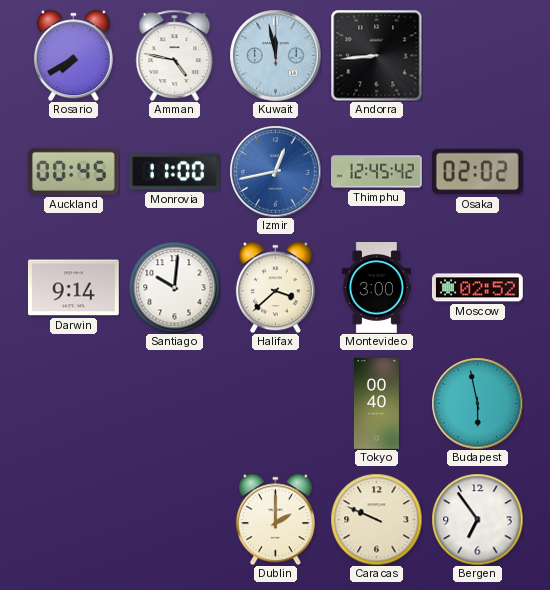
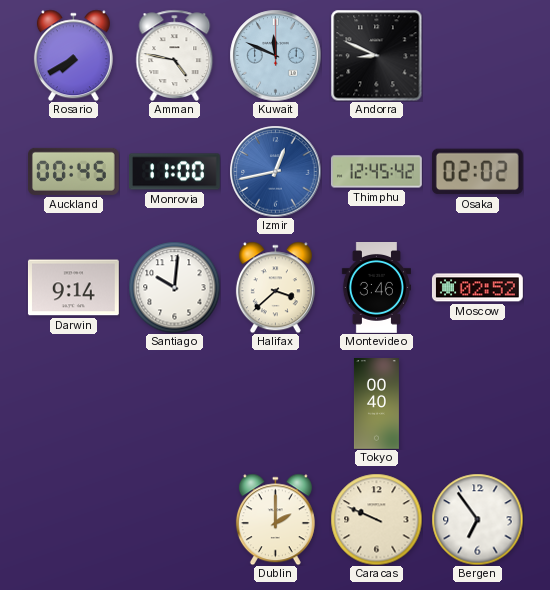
Kuwait: 11:58 -> 11:49
Andorra: 8:44 -> 8:49
Montevideo: 3:00 -> 3:46
Budapest: 5:58 -> none
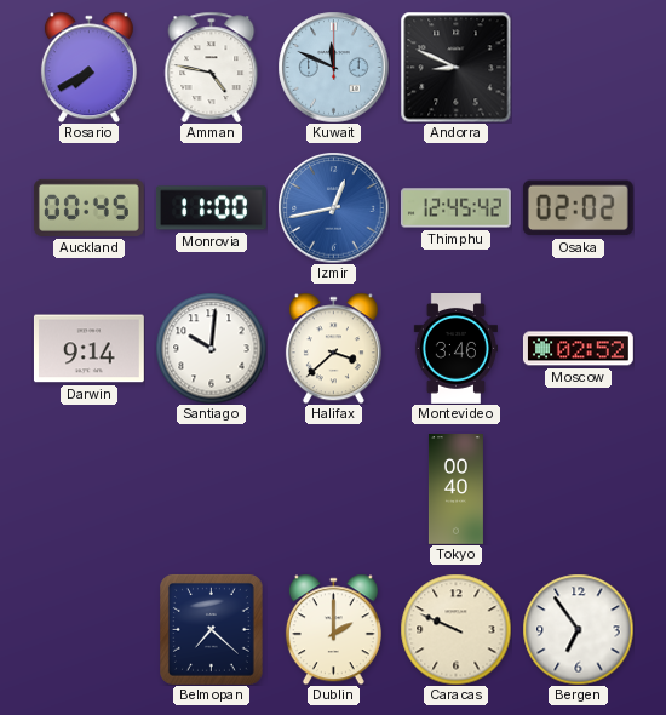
Belmopan: none -> 7:22
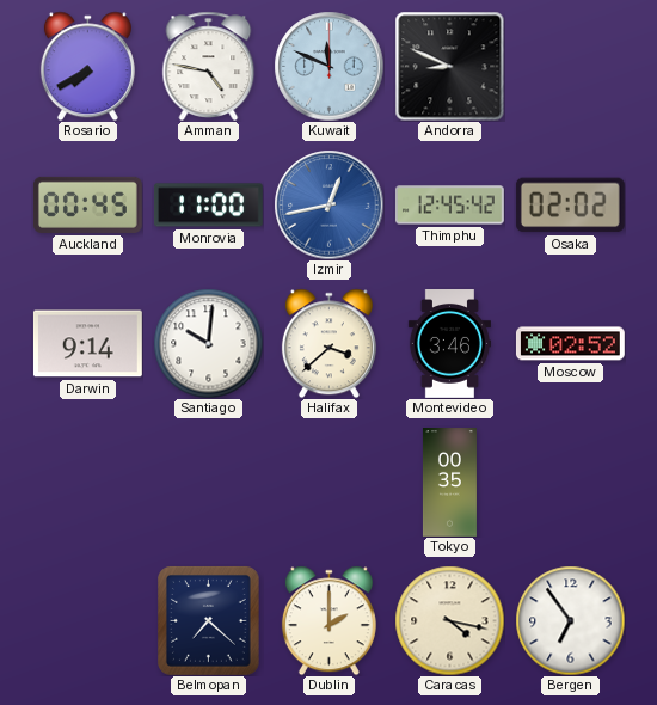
Tokyo: 00:40 -> 00:35
Caracas: 9:49 -> 4:17
